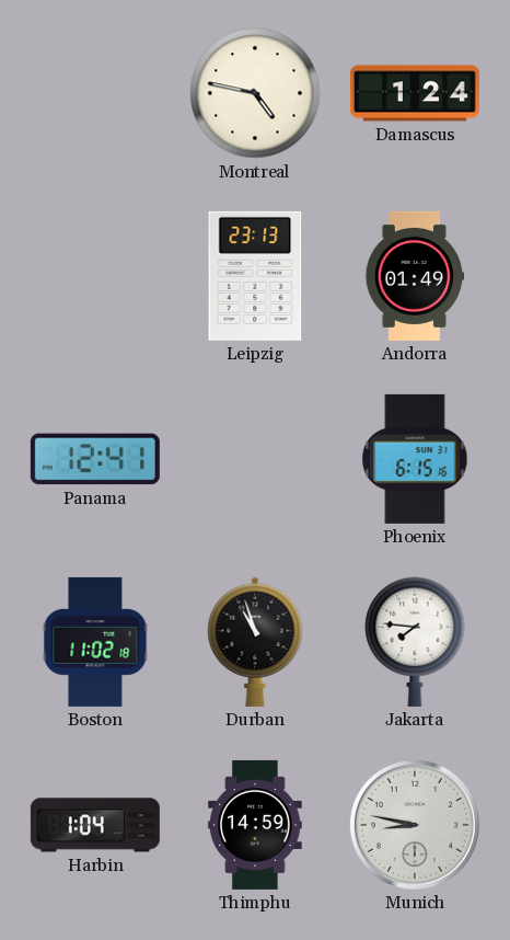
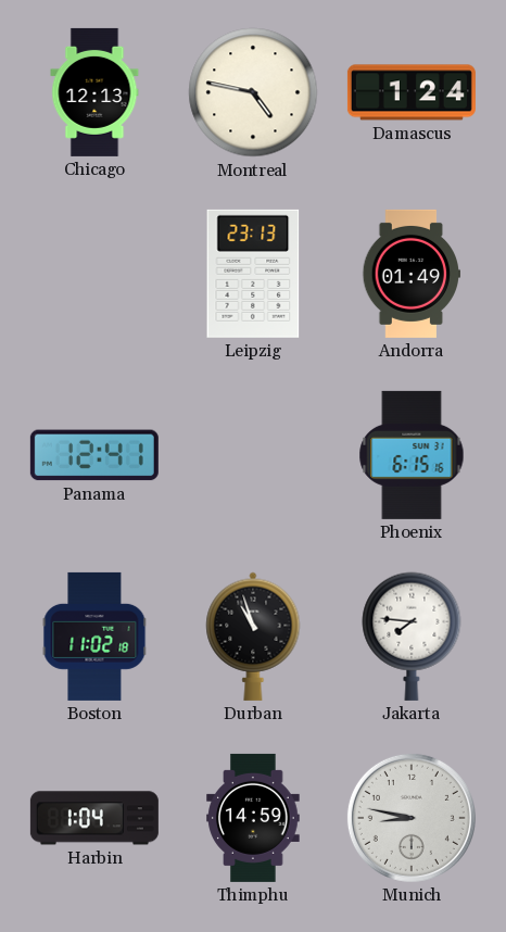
Chicago: none -> 12:13
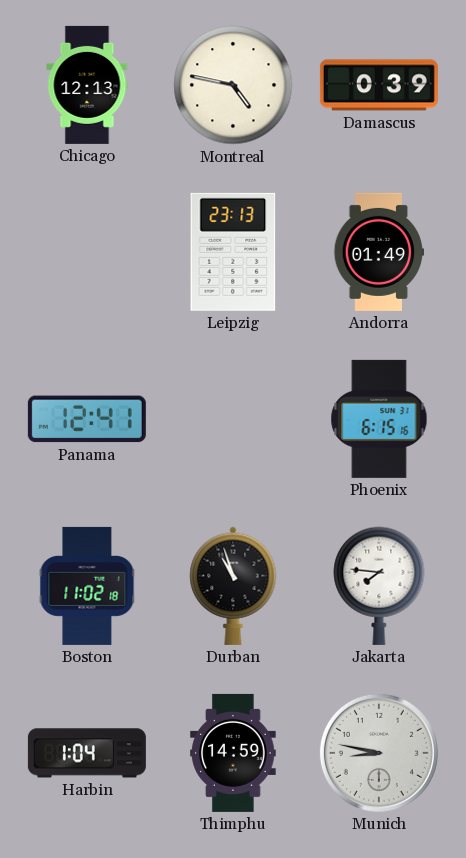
Damascus: 1:24 -> 0:39
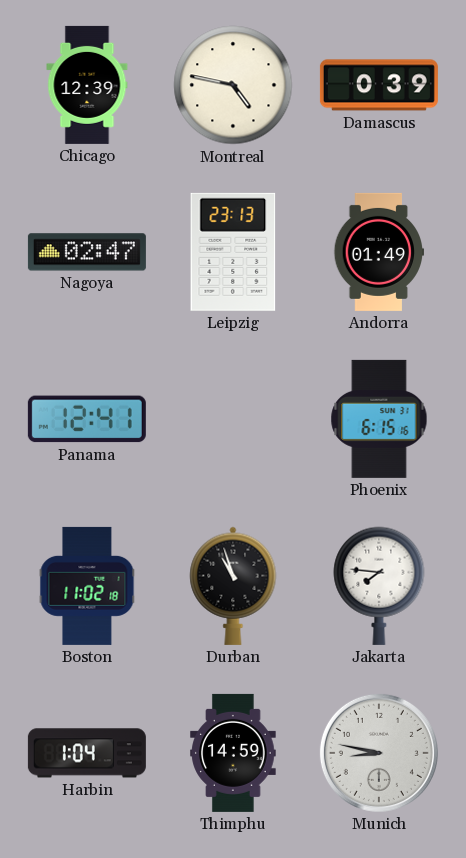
Chicago: 12:13 -> 12:39
Nagoya: none -> 02:47
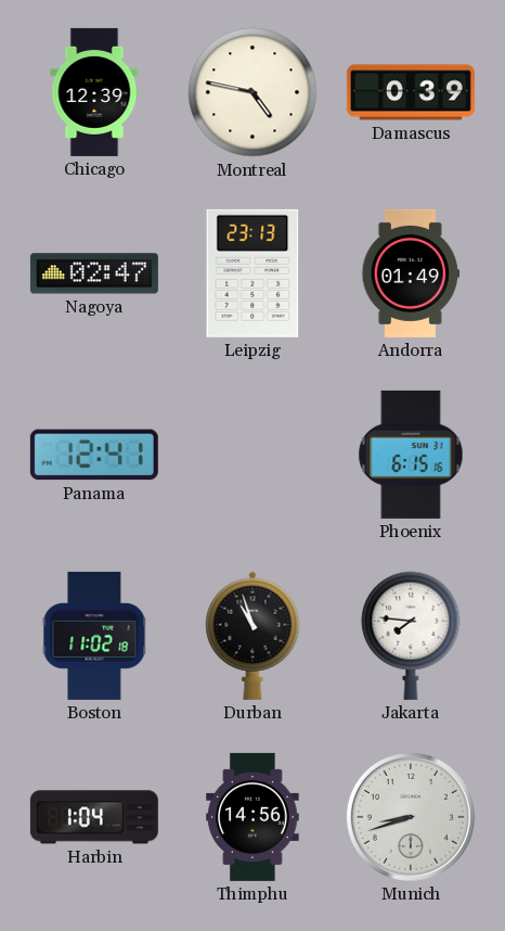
Thimphu: 14:59 -> 14:56
Munich: 8:47 -> 8:42
